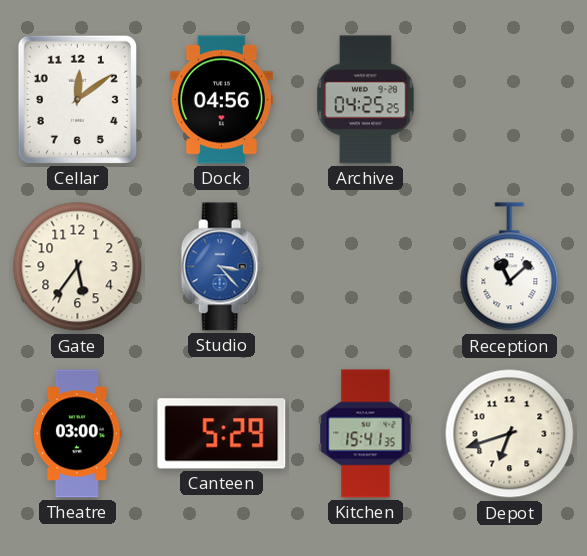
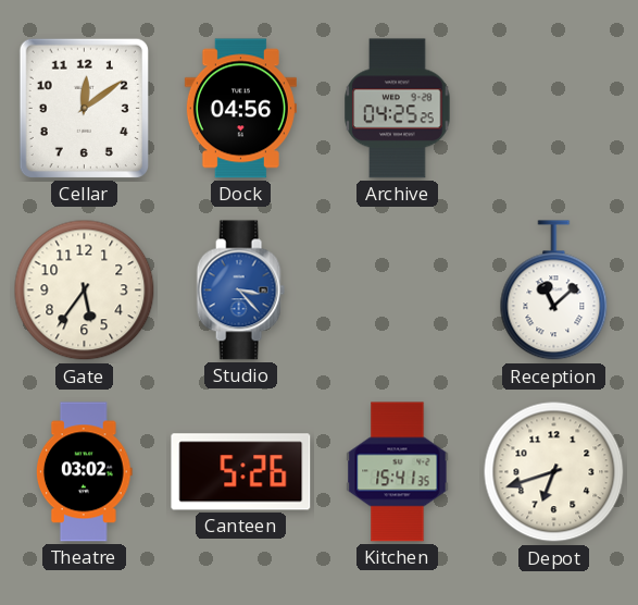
Theatre: 03:00 -> 03:02
Canteen: 5:29 -> 5:26
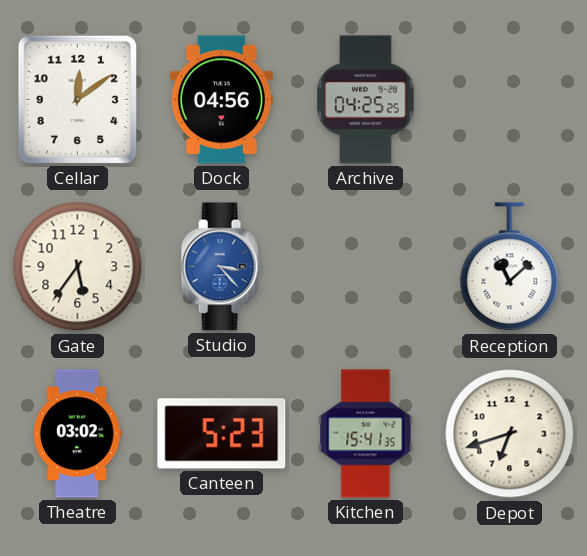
Canteen: 5:26 -> 5:23
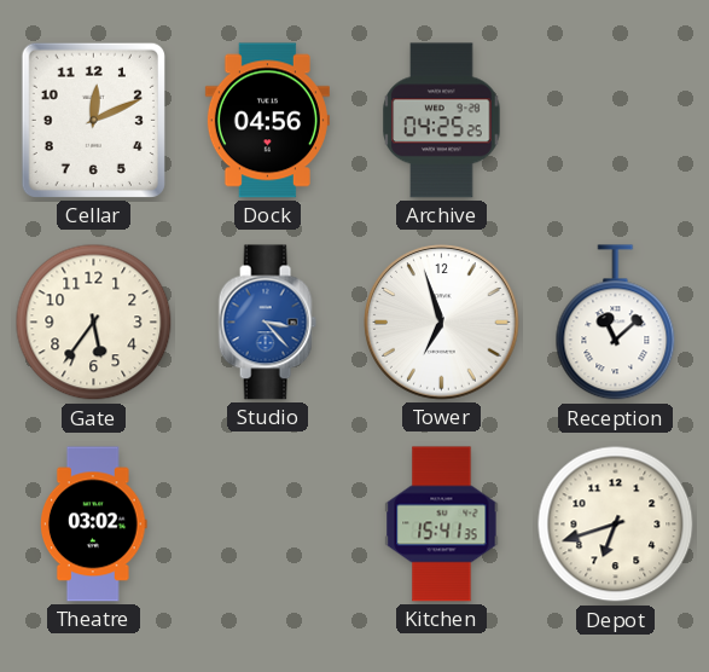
Cellar: 12:09 -> 12:11
Tower: none -> 6:57
Canteen: 5:23 -> none
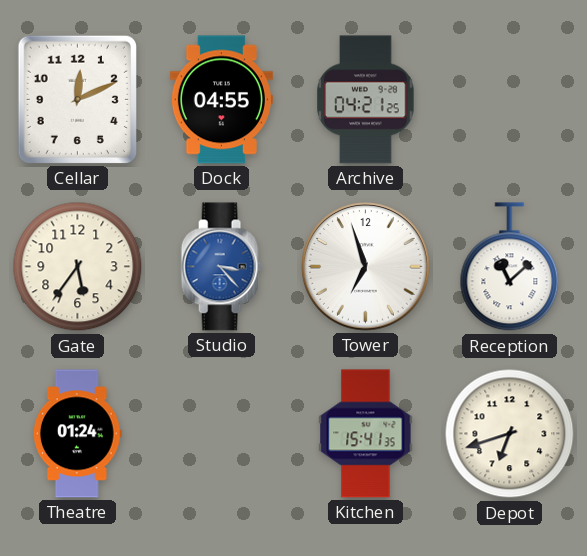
Dock: 04:56 -> 04:55
Archive: 04:25 -> 04:21
Theatre: 03:02 -> 01:24
